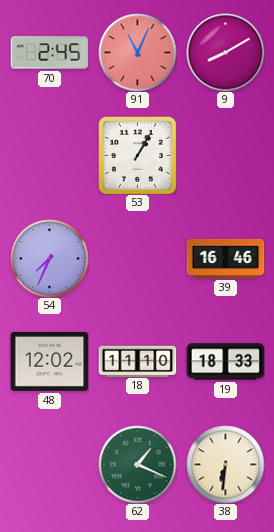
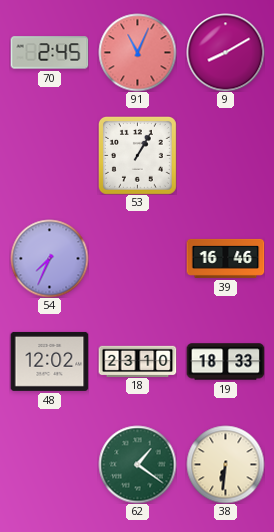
18: 11:10 -> 23:10
62: 1:19 -> 1:21
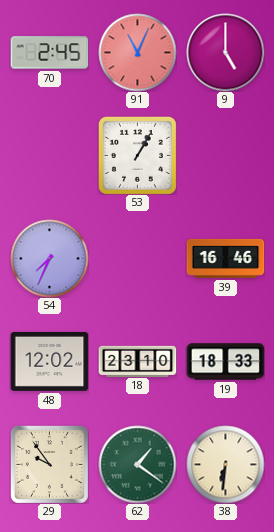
9: 8:10 -> 5:00
29: none -> 9:54
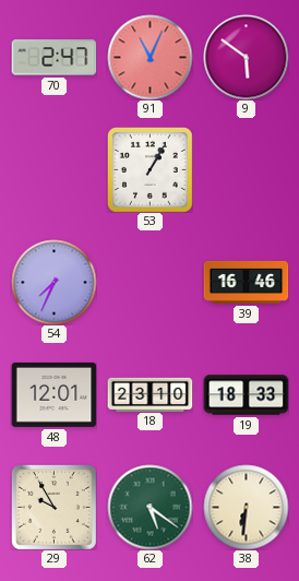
70: 2:45 -> 2:47
9: 5:00 -> 5:51
48: 12:02 -> 12:01
29: 9:54 -> 9:55
62: 1:21 -> 5:21
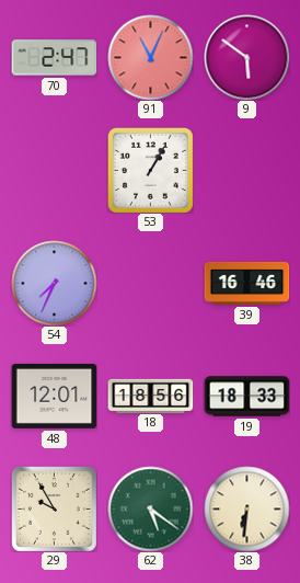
18: 23:10 -> 18:56
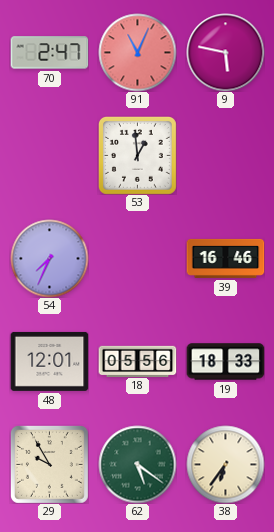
9: 5:51 -> 5:47
53: 1:05 -> 12:59
18: 18:56 -> 05:56
38: 6:31 -> 6:36
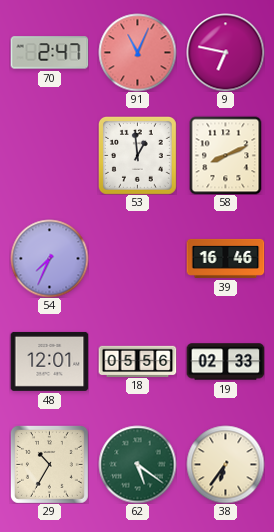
9: 5:47 -> 6:47
58: none -> 8:11
19: 18:33 -> 02:33
29: 9:55 -> 10:35
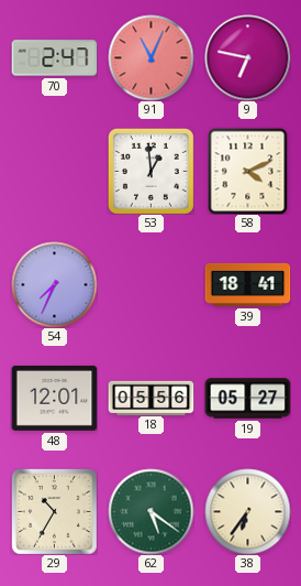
58: 8:11 -> 4:11
39: 16:46 -> 18:41
19: 02:33 -> 05:27
